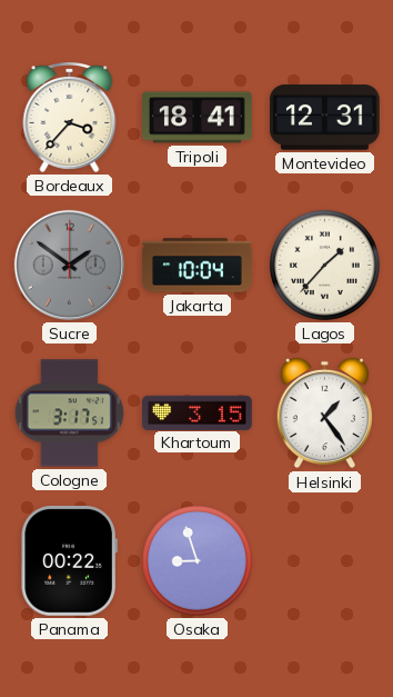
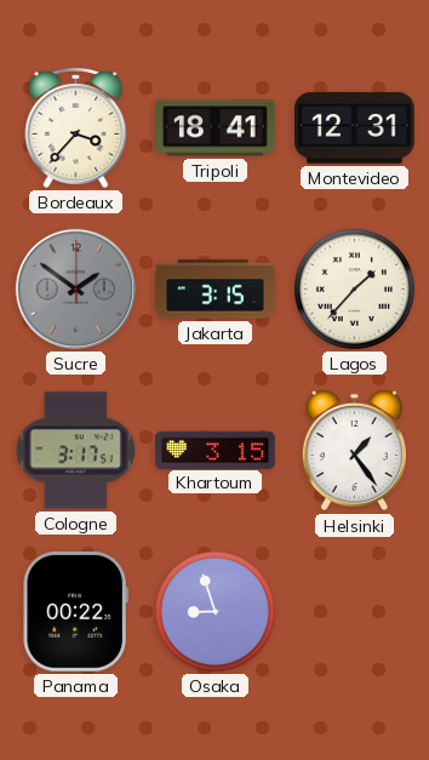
Jakarta: 10:04 -> 3:15
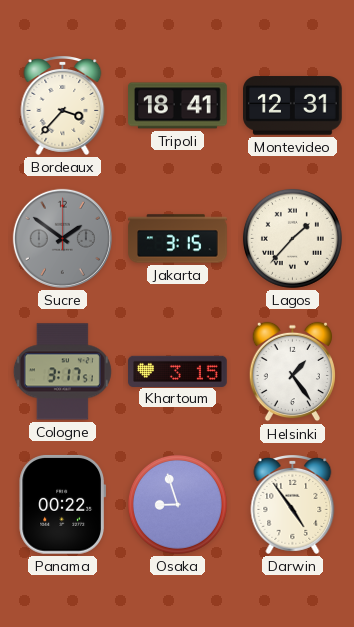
Darwin: none -> 4:54
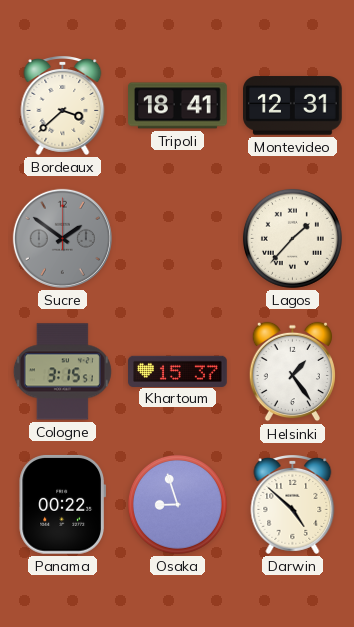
Bordeaux: 3:37 -> 3:38
Jakarta: 3:15 -> none
Cologne: 3:17 -> 3:15
Khartoum: 3:15 -> 15:37
Darwin: 4:54 -> 4:52
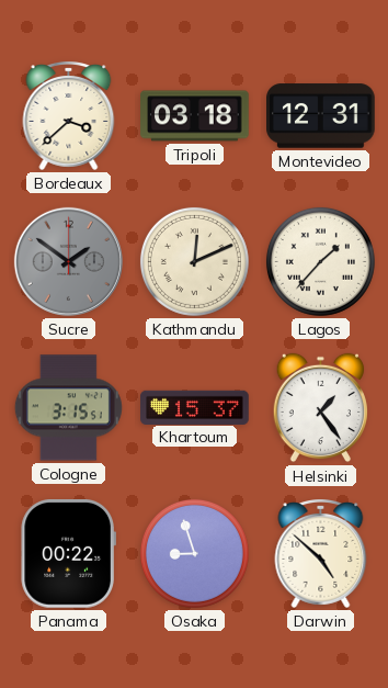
Tripoli: 18:41 -> 03:18
Kathmandu: none -> 12:11
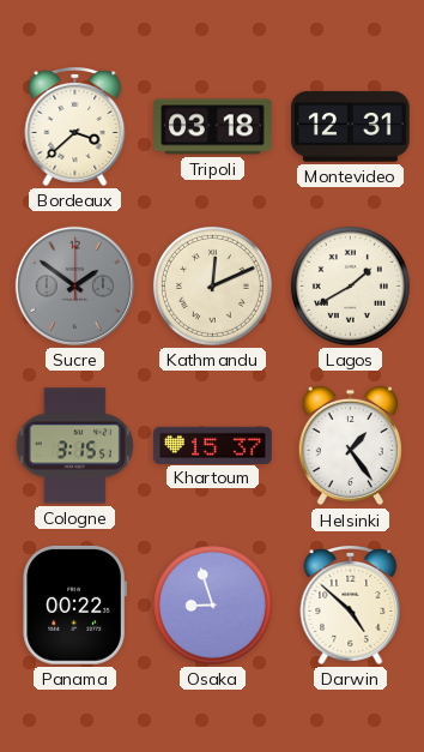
Lagos: 1:37 -> 1:40
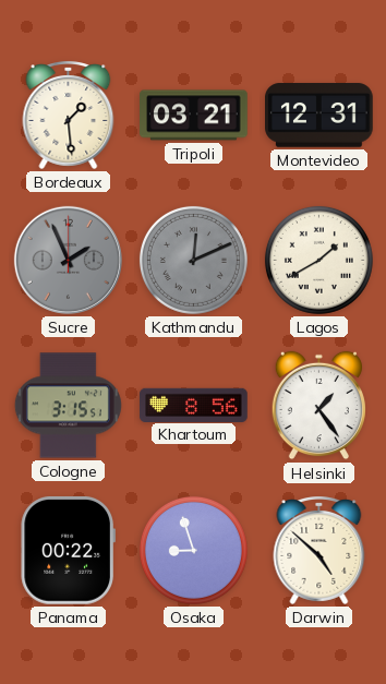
Bordeaux: 3:38 -> 1:29
Tripoli: 03:18 -> 03:21
Sucre: 1:51 -> 1:56
Kathmandu dial: cream -> grey
Khartoum: 15:37 -> 8:56
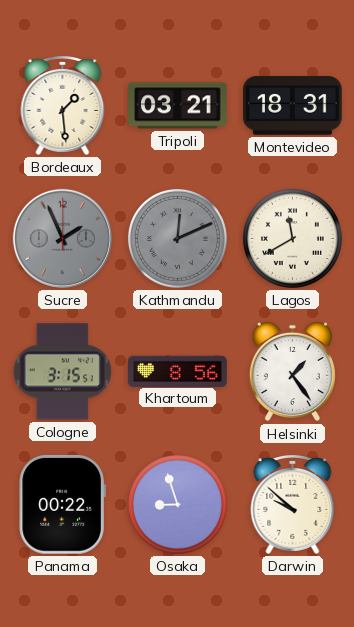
Montevideo: 12:31 -> 18:31
Lagos: 1:40 -> 11:40
Darwin: 4:52 -> 9:52
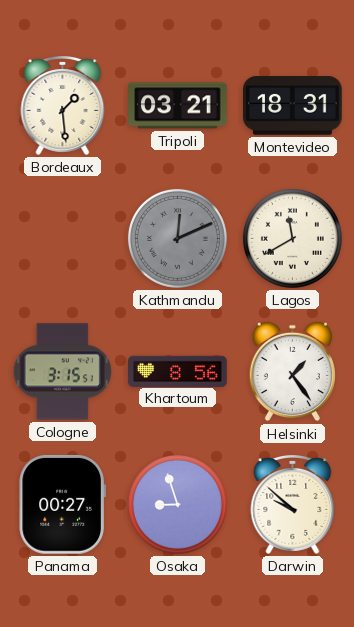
Sucre: 1:56 -> none
Panama: 00:22 -> 00:27
